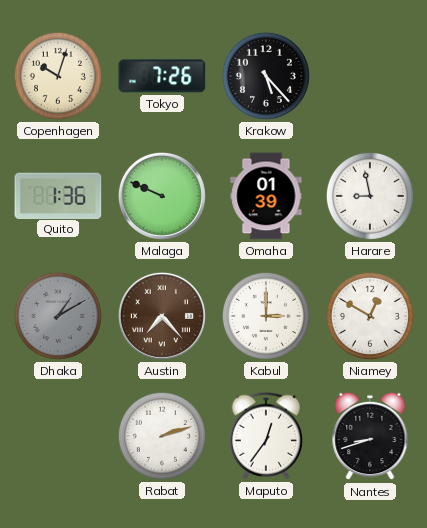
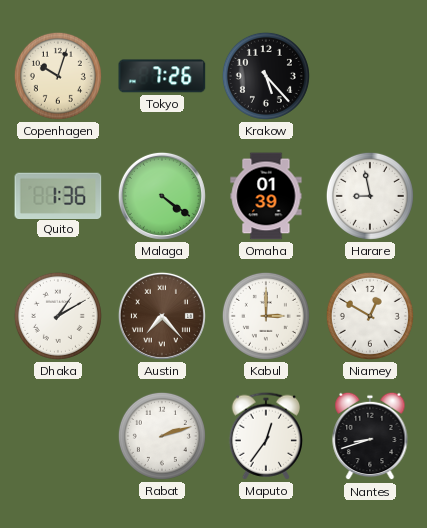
Malaga: 9:49 -> 4:21
Dhaka dial: grey -> white
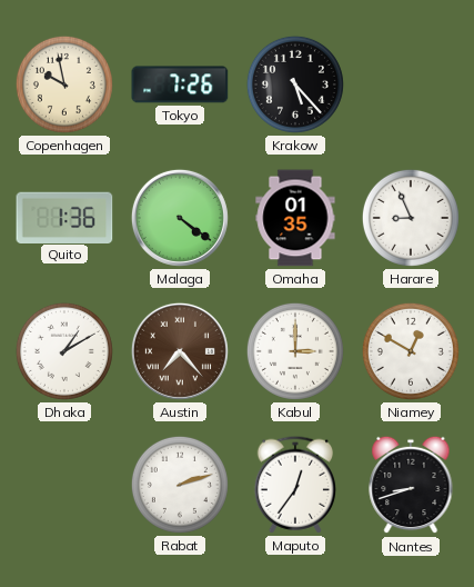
Copenhagen: 10:03 -> 9:58
Omaha: 01:39 -> 01:35
Harare: 8:58 -> 8:56
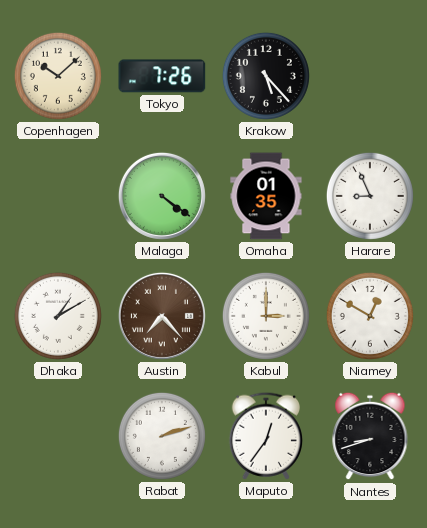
Copenhagen: 9:58 -> 10:08
Quito: 1:36 -> none
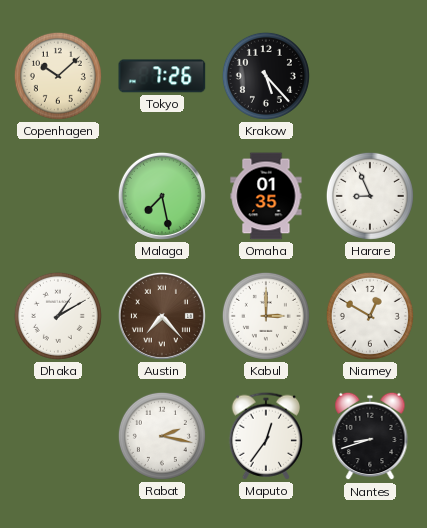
Malaga: 4:21 -> 7:28
Rabat: 2:12 -> 2:17
